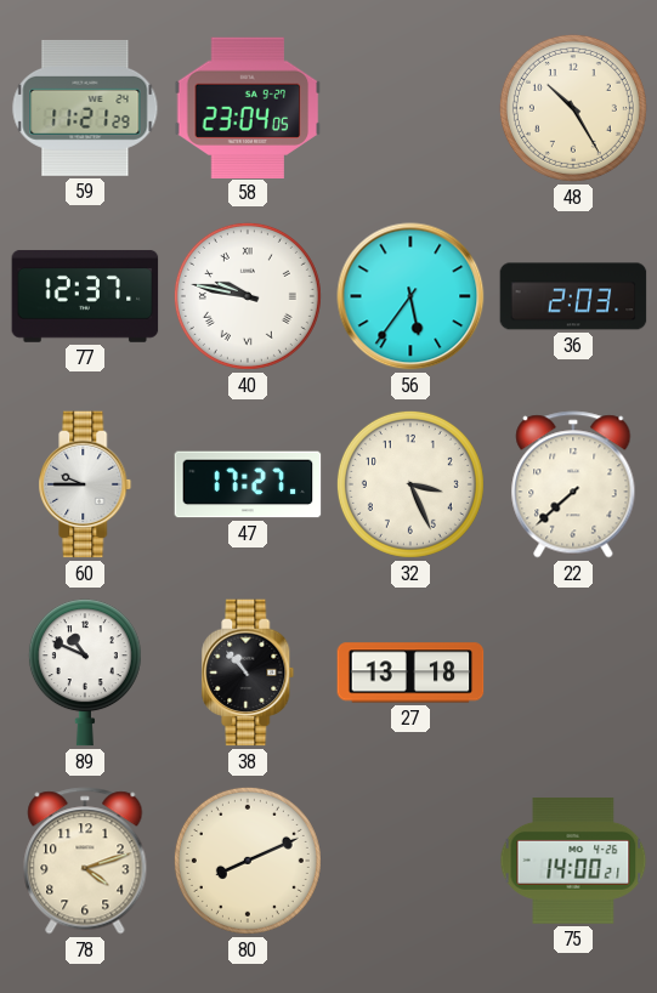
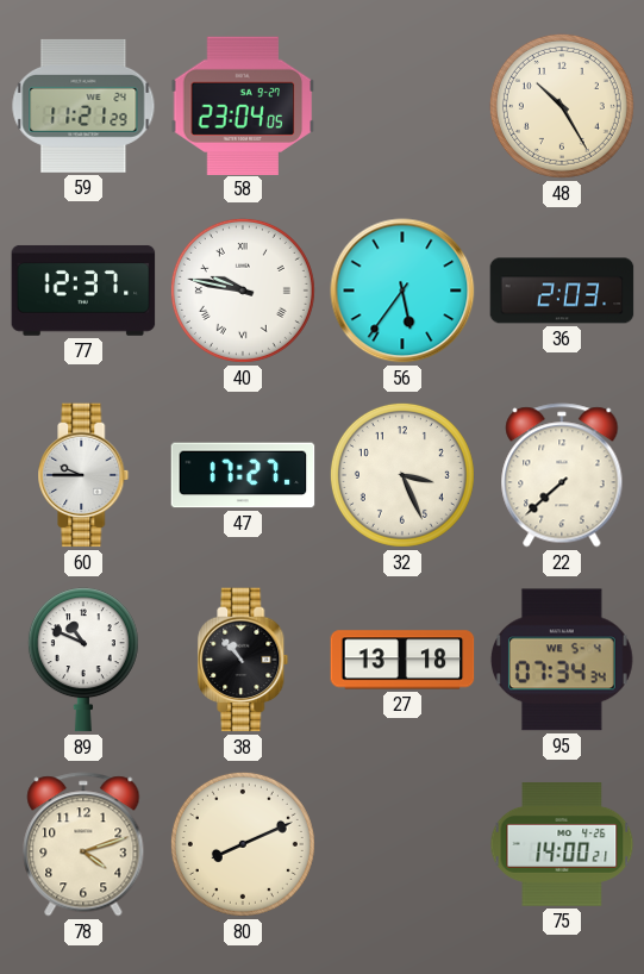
95: none -> 07:34
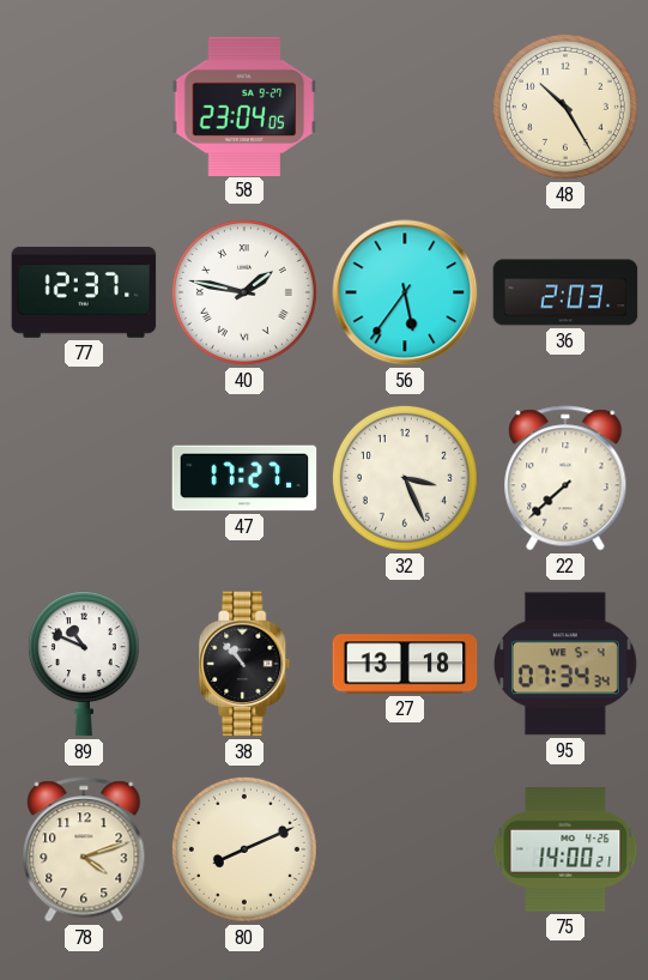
59: 11:21 -> none
40: 9:47 -> 1:47
60: 9:45 -> none
